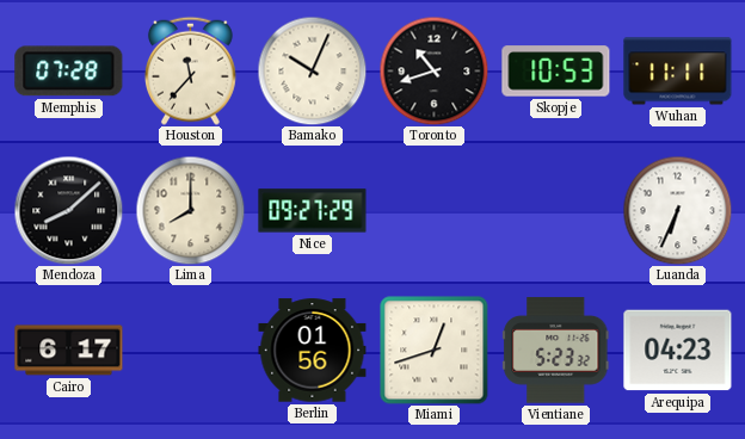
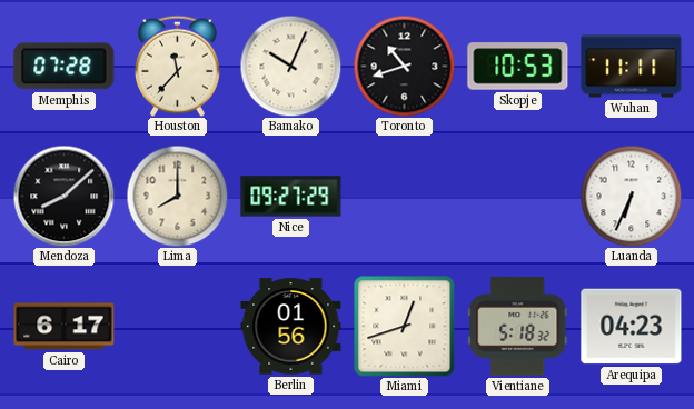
Vientiane: 5:23 -> 5:18
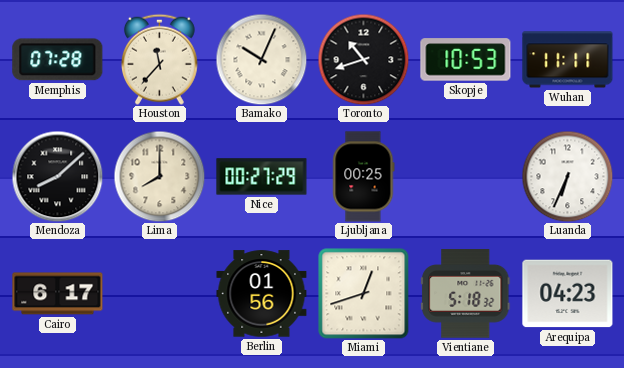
Nice: 09:27 -> 00:27
Ljubljana: none -> 00:25
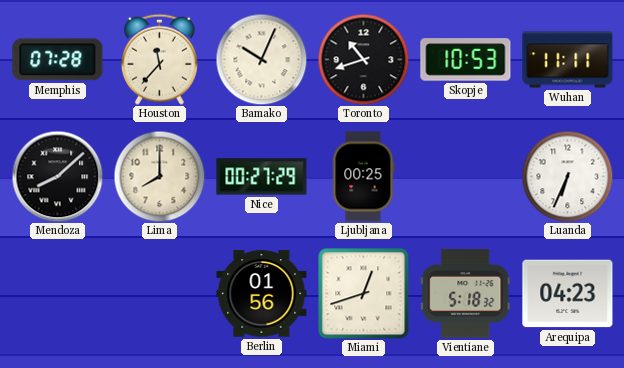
Cairo: 6:17 -> none
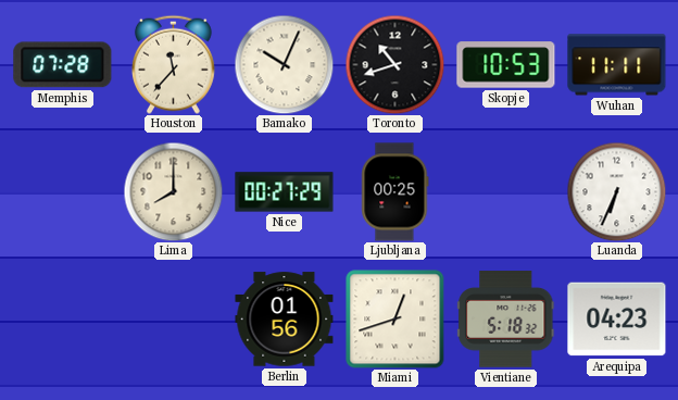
Mendoza: 8:08 -> none
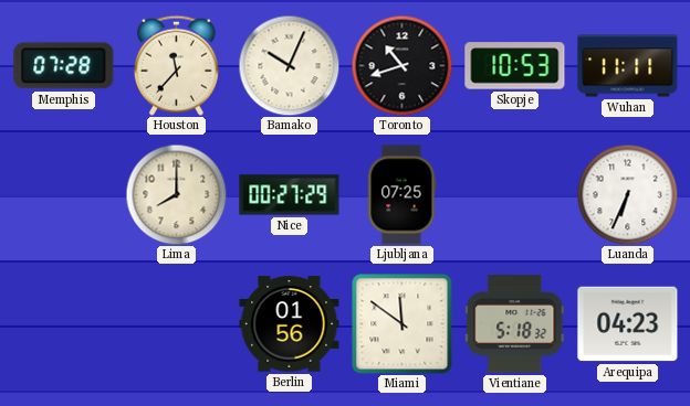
Ljubljana: 00:25 -> 07:25
Miami: 12:42 -> 11:51
